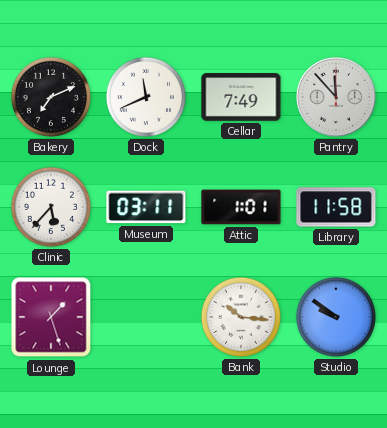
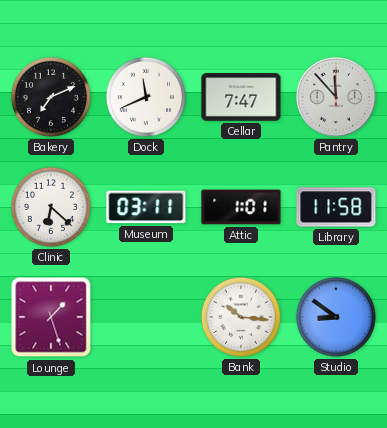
Cellar: 7:49 -> 7:47
Clinic: 5:37 -> 6:22
Studio: 9:51 -> 8:51
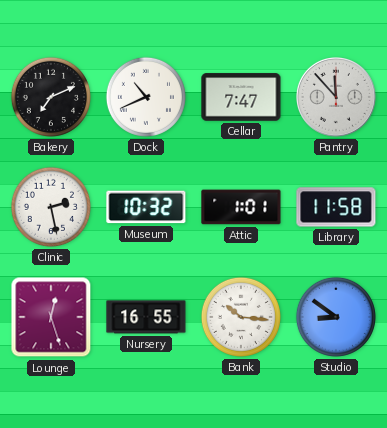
Dock: 11:41 -> 10:41
Clinic: 6:22 -> 2:28
Museum: 03:11 -> 10:32
Lounge: 1:27 -> 12:27
Nursery: none -> 16:55
